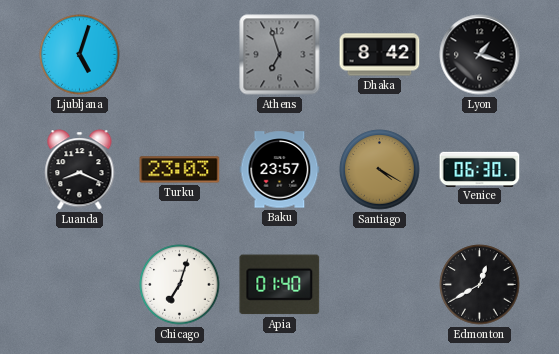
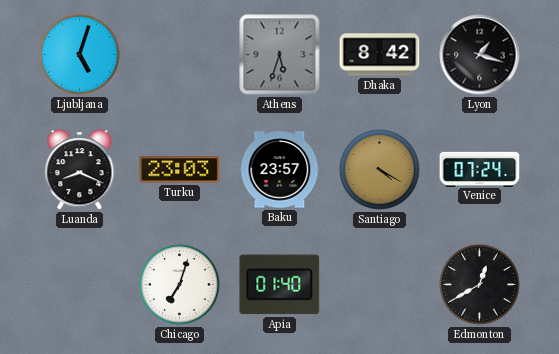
Athens: 6:57 -> 5:33
Venice: 06:30 -> 07:24
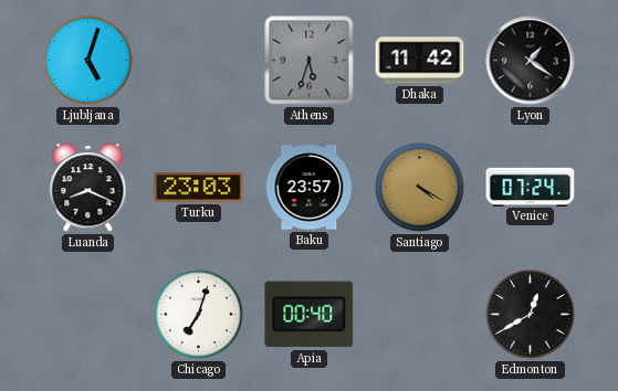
Dhaka: 8:42 -> 11:42
Lyon: 1:18 -> 1:21
Apia: 01:40 -> 00:40
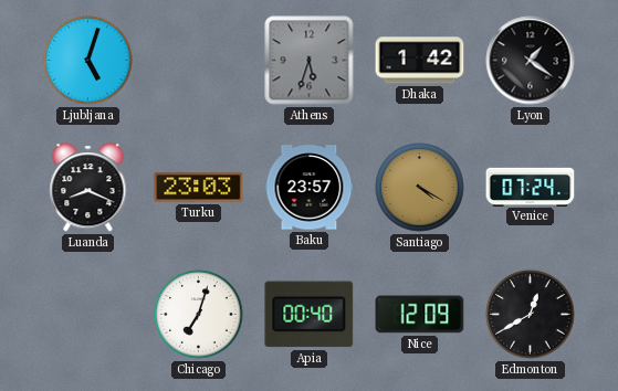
Dhaka: 11:42 -> 1:42
Nice: none -> 12:09
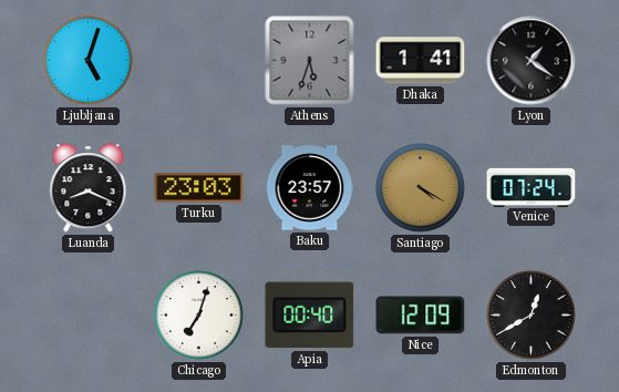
Dhaka: 1:42 -> 1:41
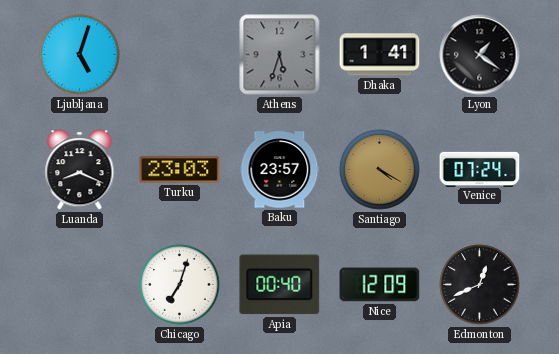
Edmonton: 12:40 -> 12:41
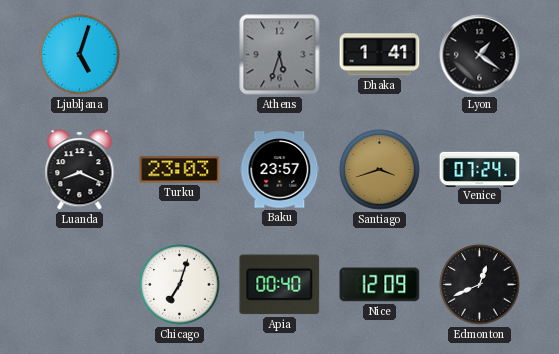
Santiago: 4:20 -> 3:42
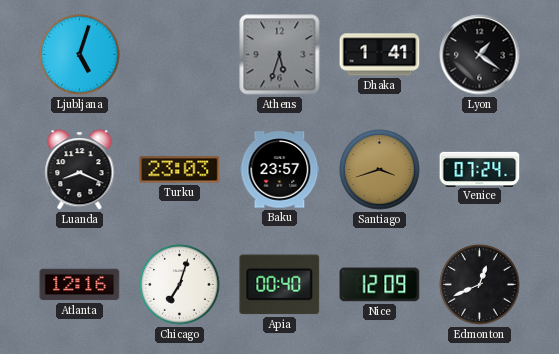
Atlanta: none -> 12:16
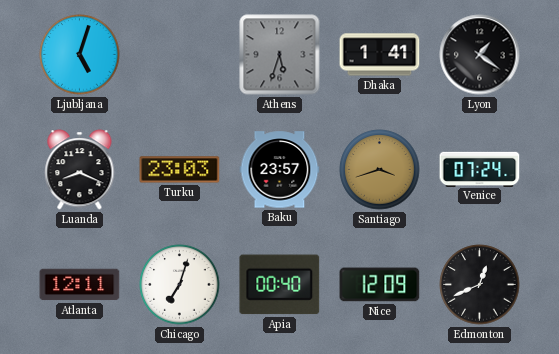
Atlanta: 12:16 -> 12:11
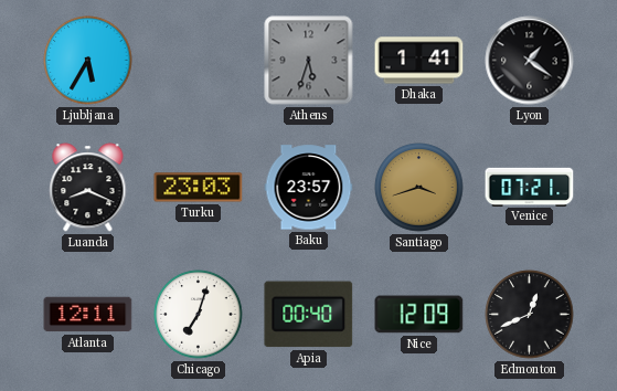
Ljubljana: 5:03 -> 5:35
Venice: 07:24 -> 07:21
